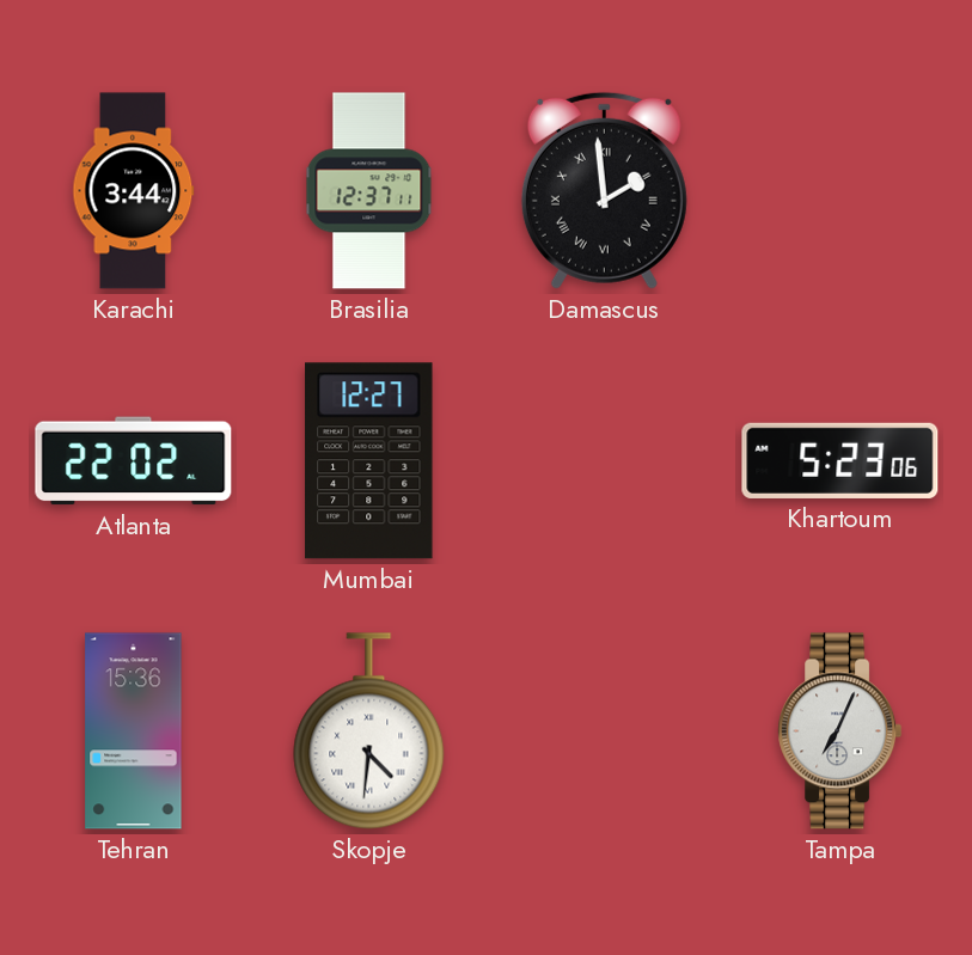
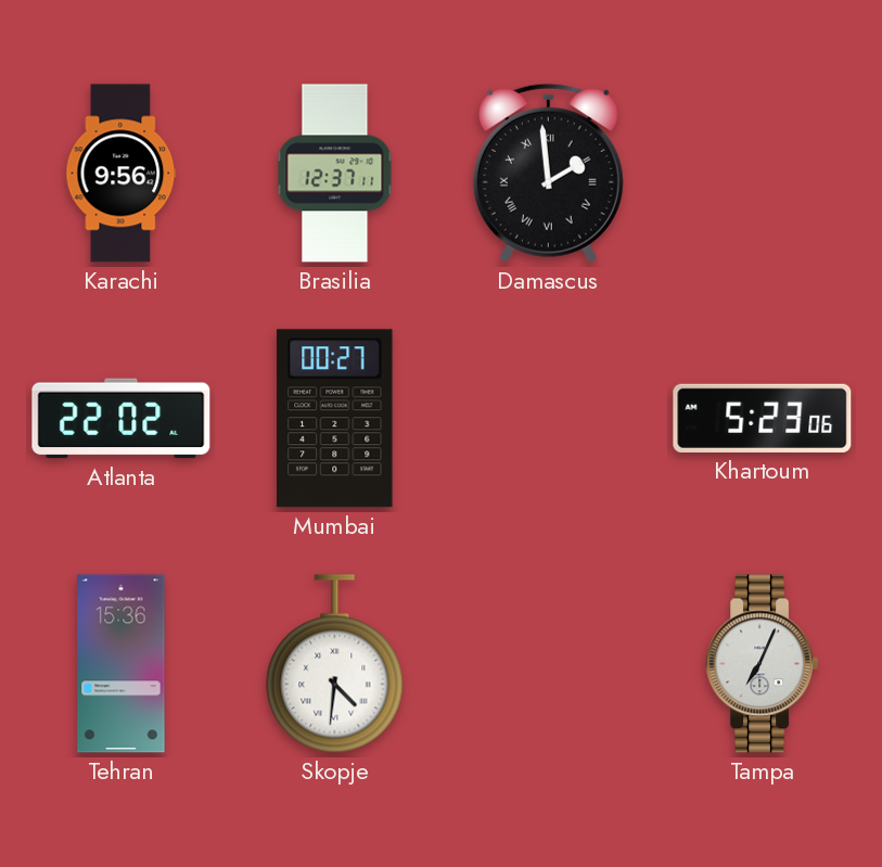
Karachi: 3:44 -> 9:56
Mumbai: 12:27 -> 00:27
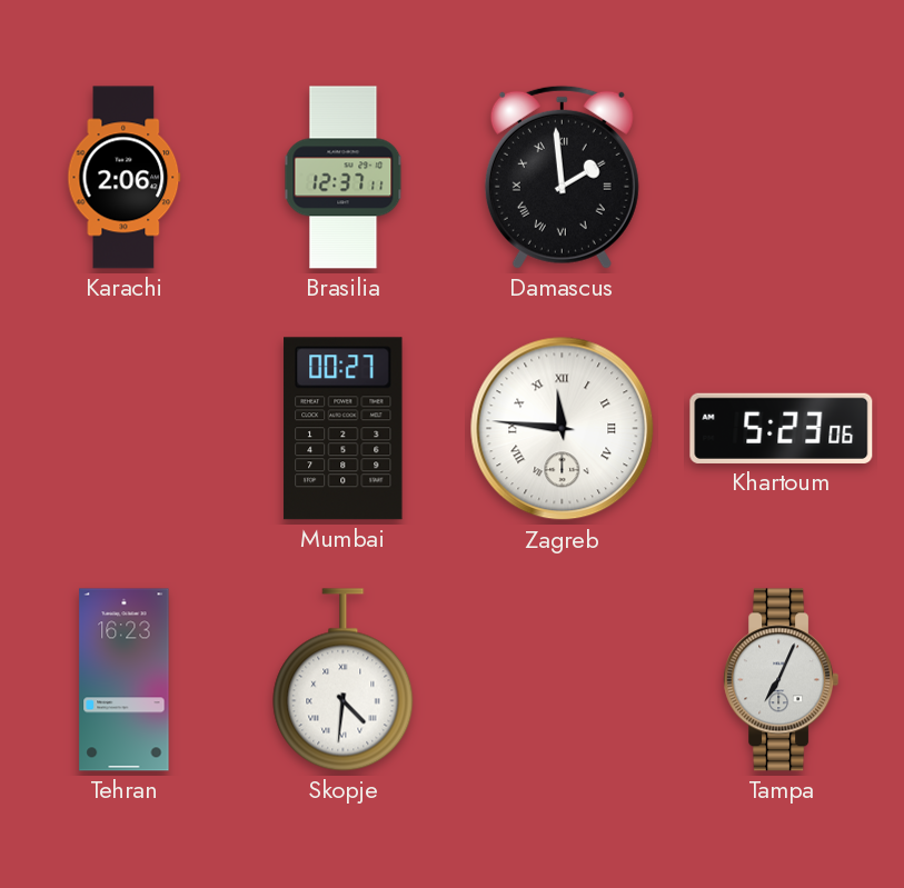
Karachi: 9:56 -> 2:06
Atlanta: 22:02 -> none
Zagreb: none -> 11:46
Tehran: 15:36 -> 16:23
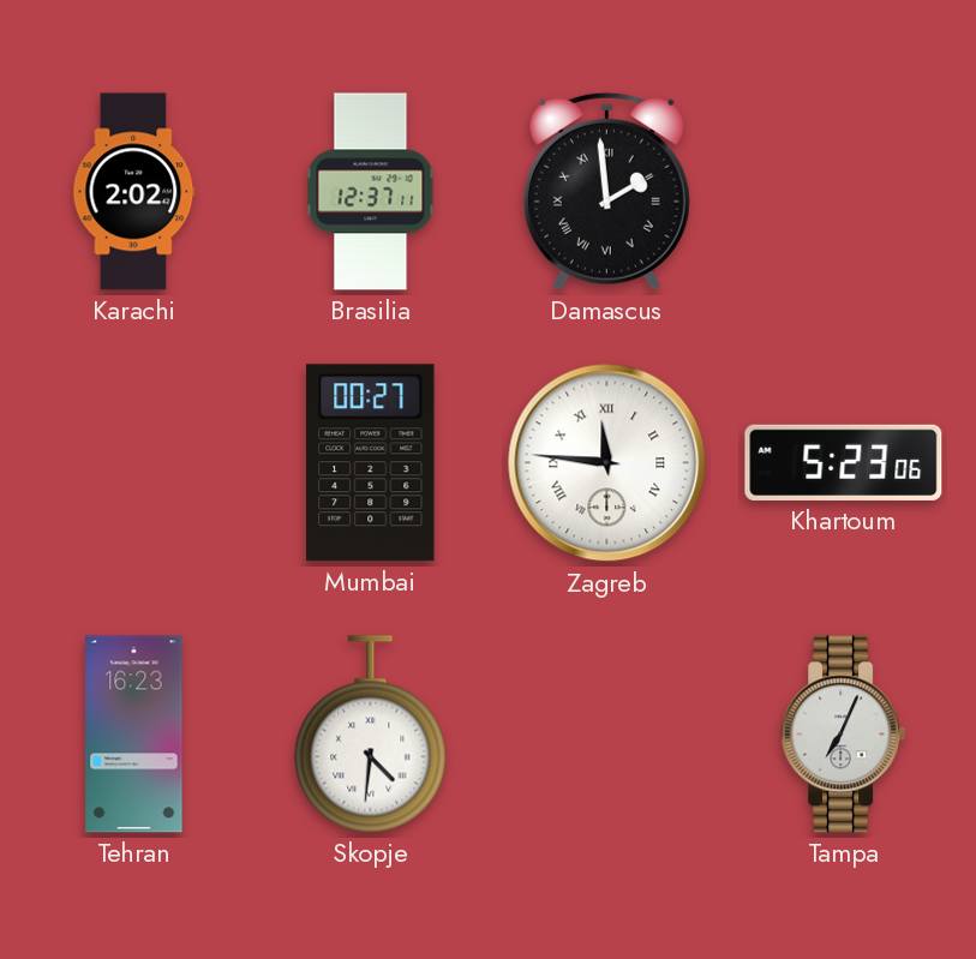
Karachi: 2:06 -> 2:02
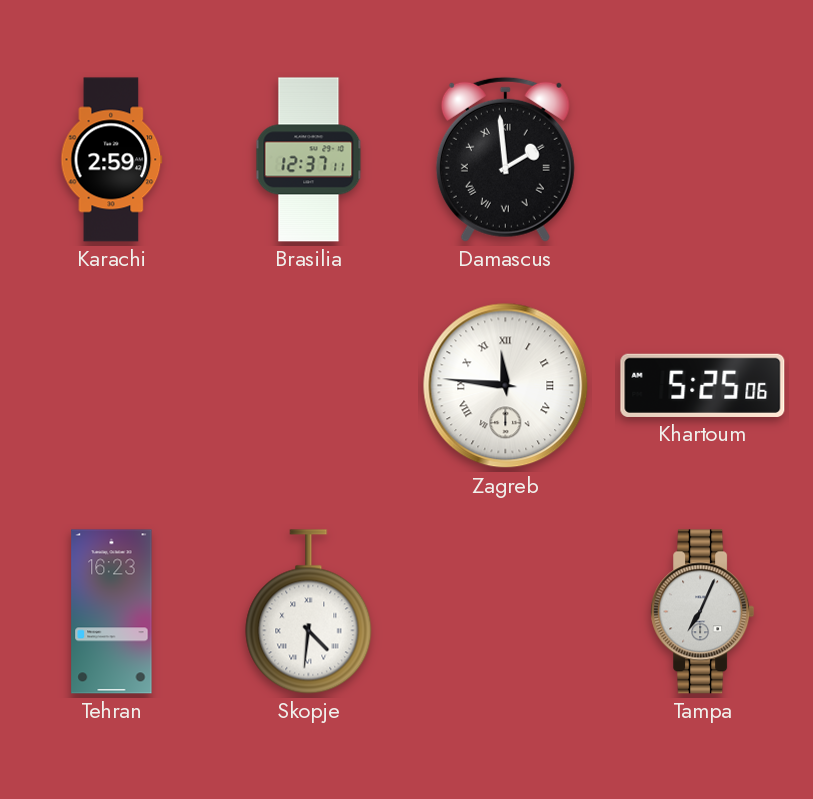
Karachi: 2:02 -> 2:59
Mumbai: 00:27 -> none
Khartoum: 5:23 -> 5:25
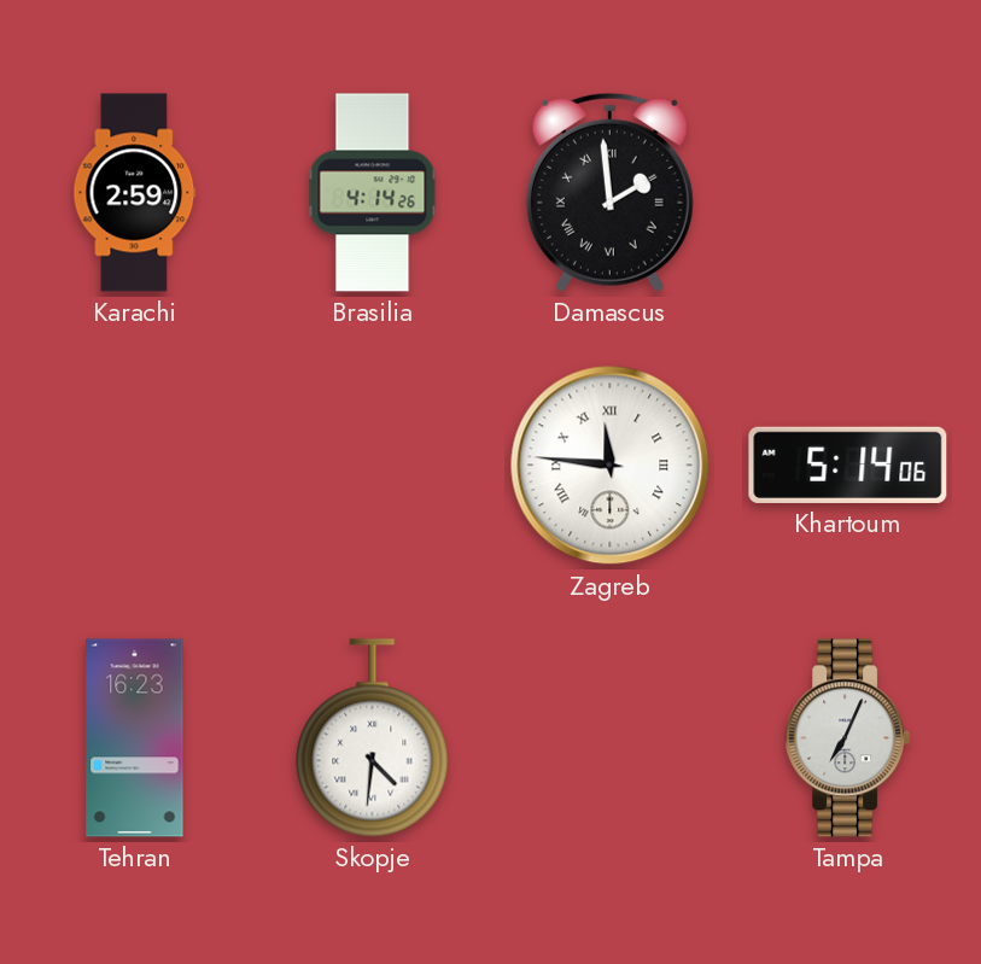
Brasilia: 12:37 -> 4:14
Khartoum: 5:25 -> 5:14
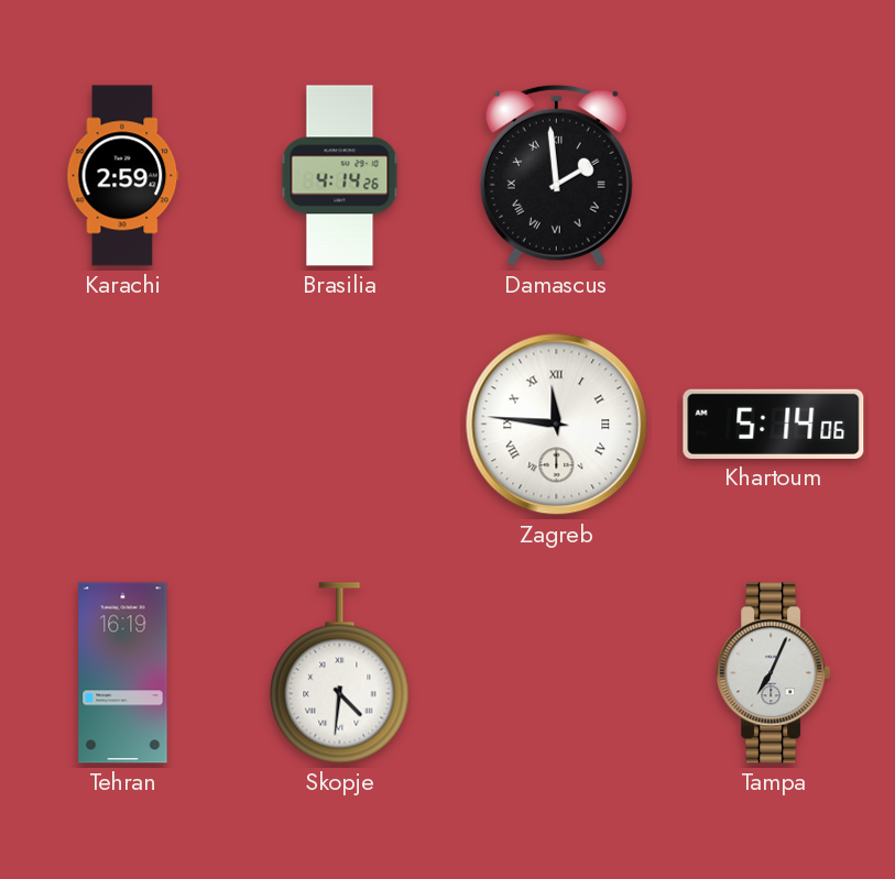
Tehran: 16:23 -> 16:19
